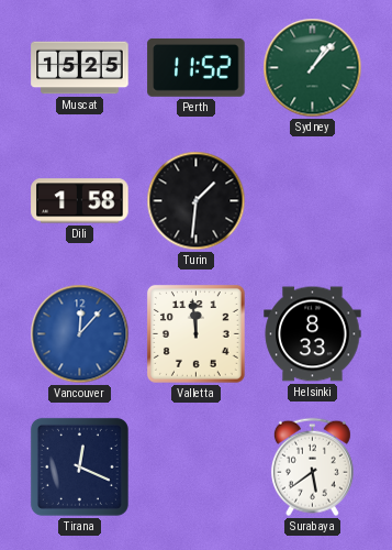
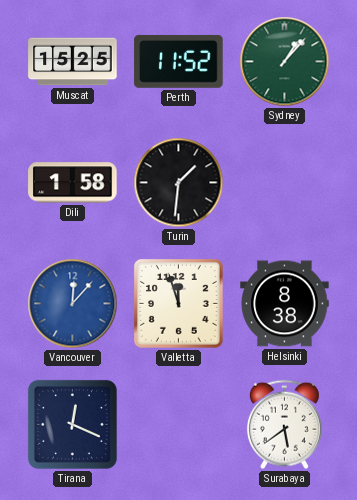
Valletta: 11:59 -> 11:57
Helsinki: 8:33 -> 8:38
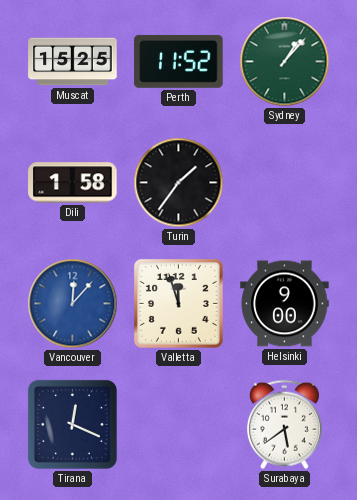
Turin: 1:31 -> 1:36
Helsinki: 8:38 -> 9:00
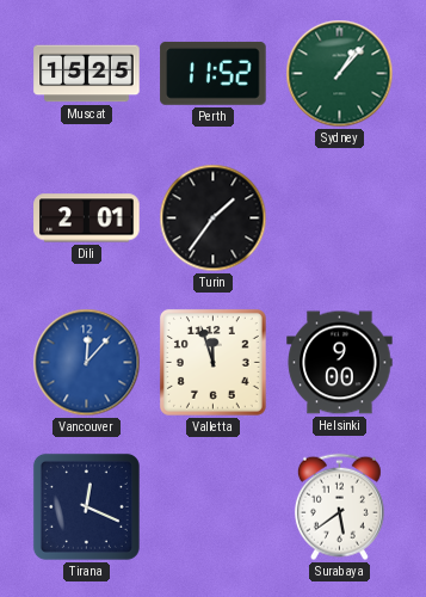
Dili: 1:58 -> 2:01
